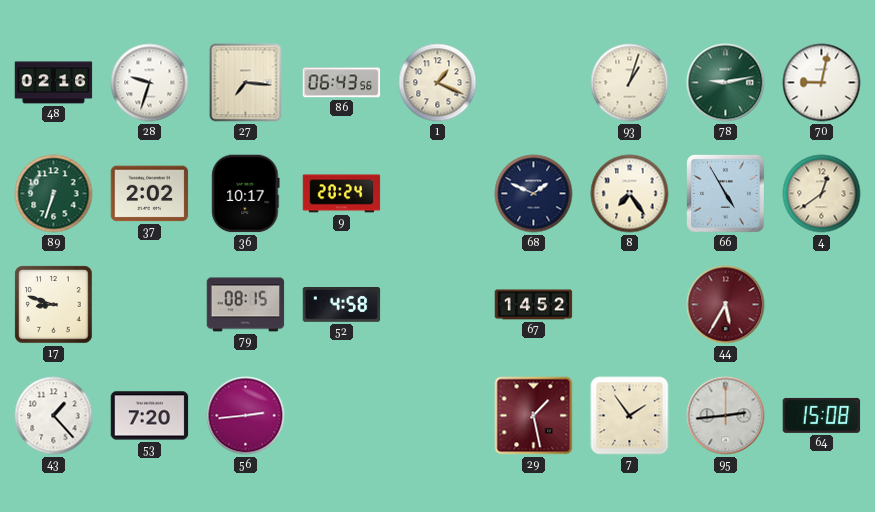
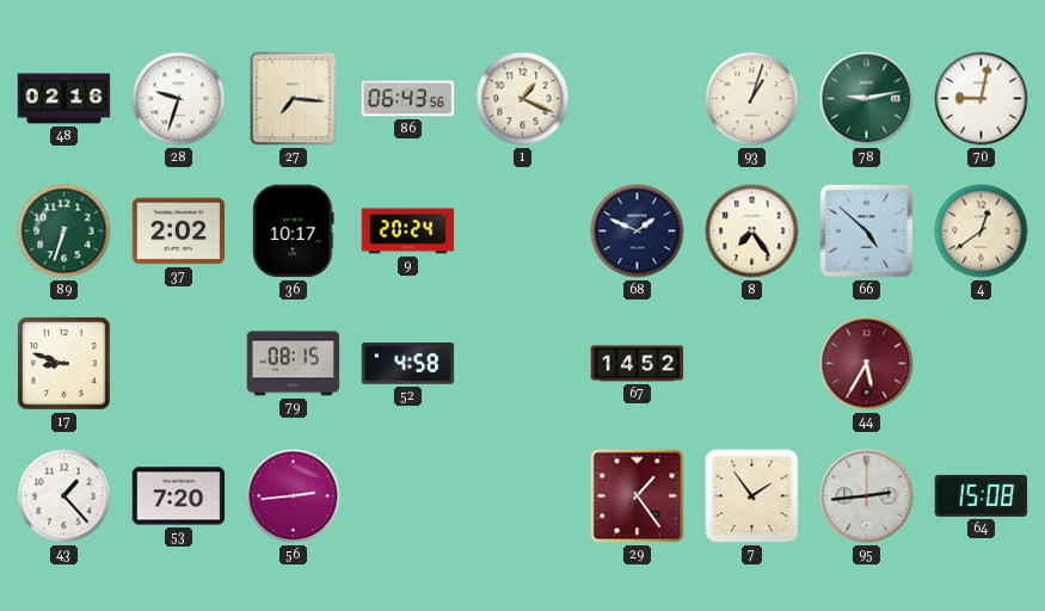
66: 4:55 -> 4:52
29: 1:28 -> 1:24
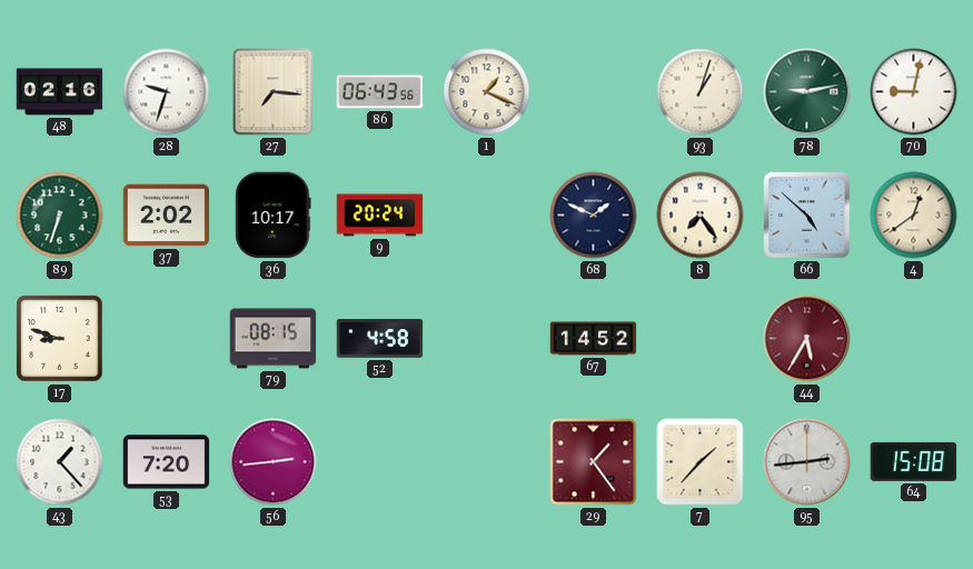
7: 1:54 -> 1:37
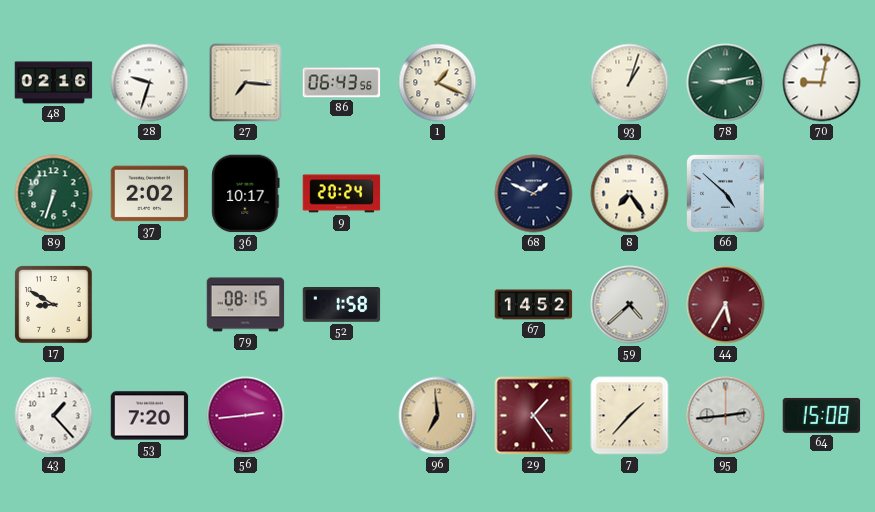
4: 12:39 -> none
17: 8:48 -> 8:50
52: 4:58 -> 1:58
59: none -> 4:38
96: none -> 6:59
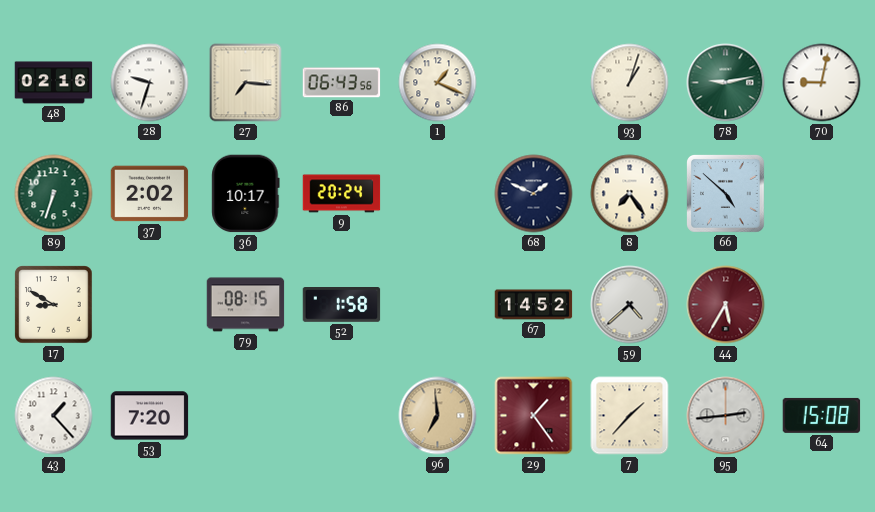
56: 2:44 -> none
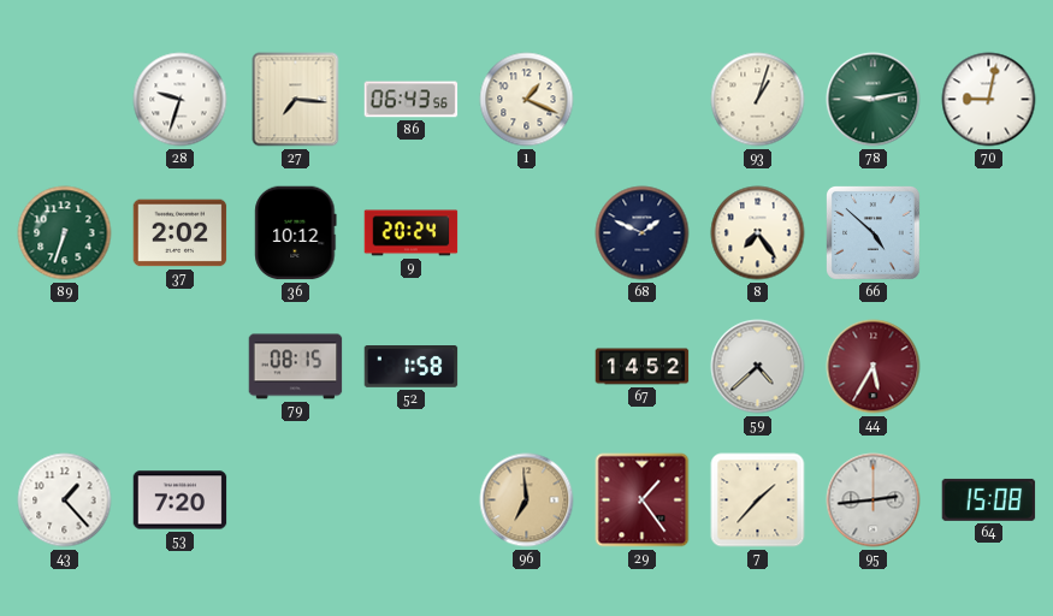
48: 02:16 -> none
36: 10:17 -> 10:12
17: 8:50 -> none
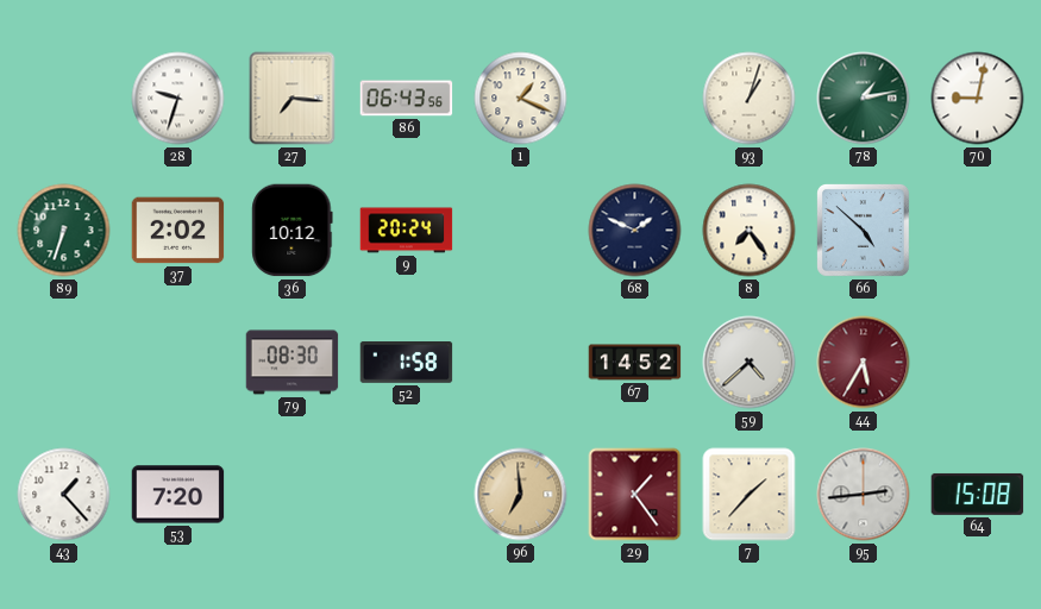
78: 9:13 -> 1:13
79: 08:15 -> 08:30
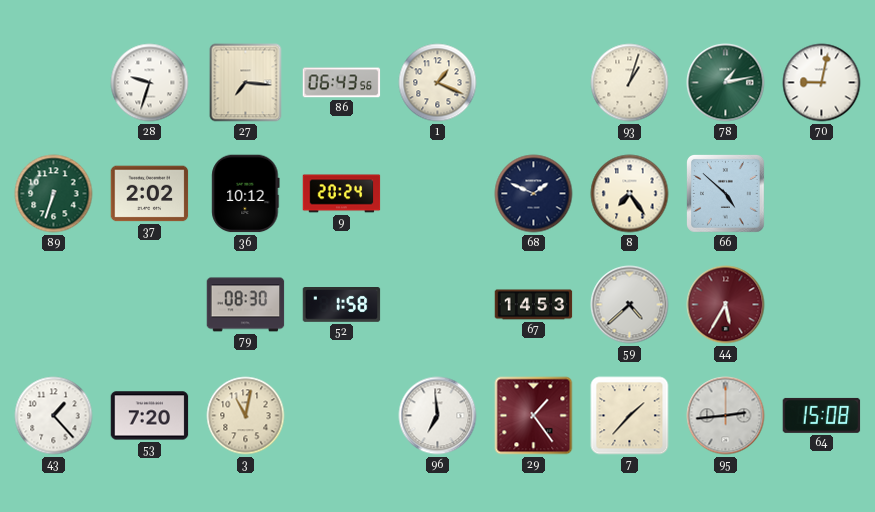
67: 14:52 -> 14:53
3: none -> 11:02
96 dial: champagne -> white
